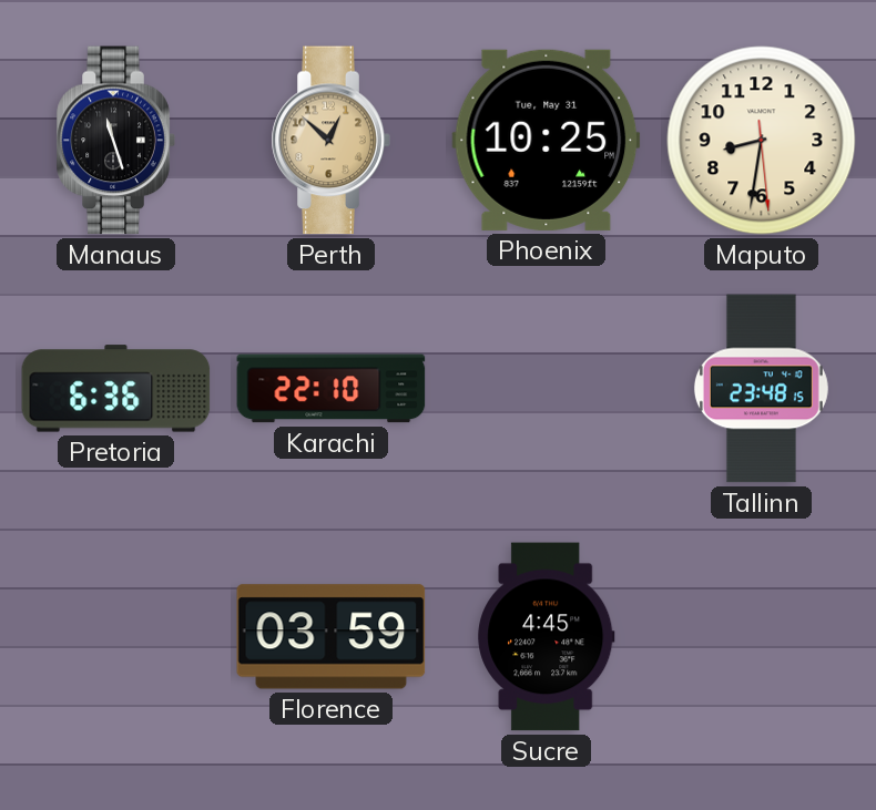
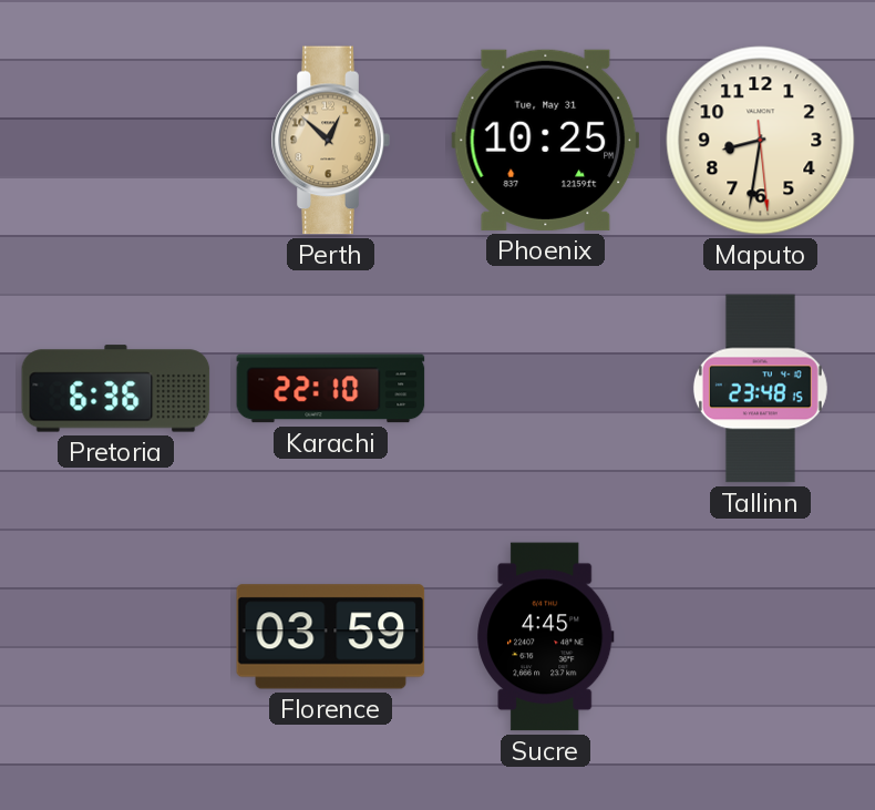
Manaus: 11:27 -> none
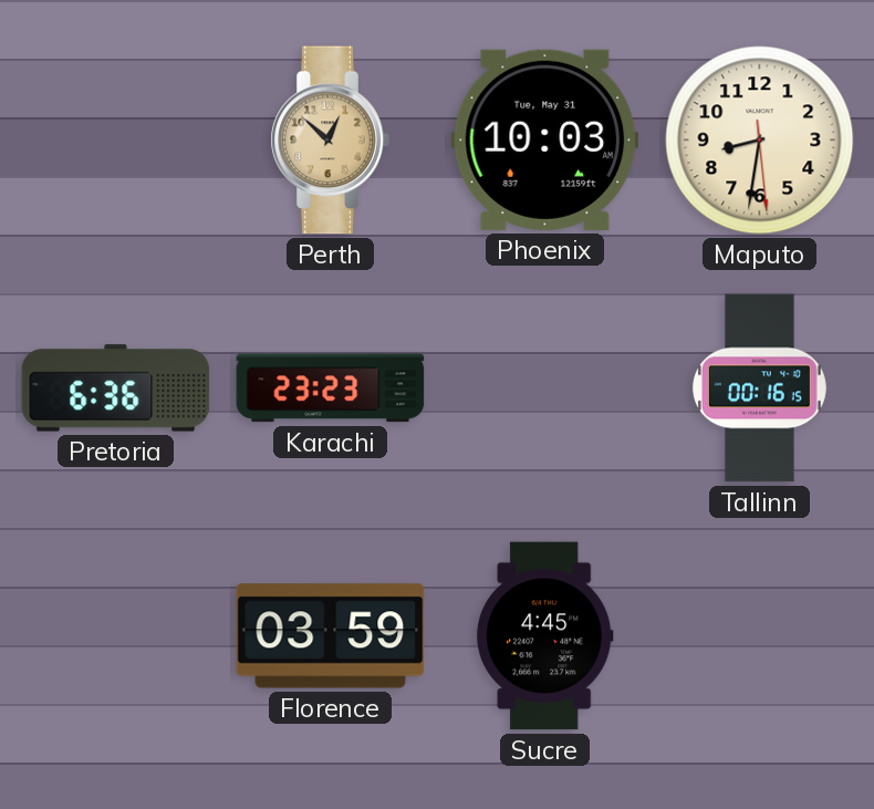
Phoenix: 10:25 -> 10:03
Karachi: 22:10 -> 23:23
Tallinn: 23:48 -> 00:16
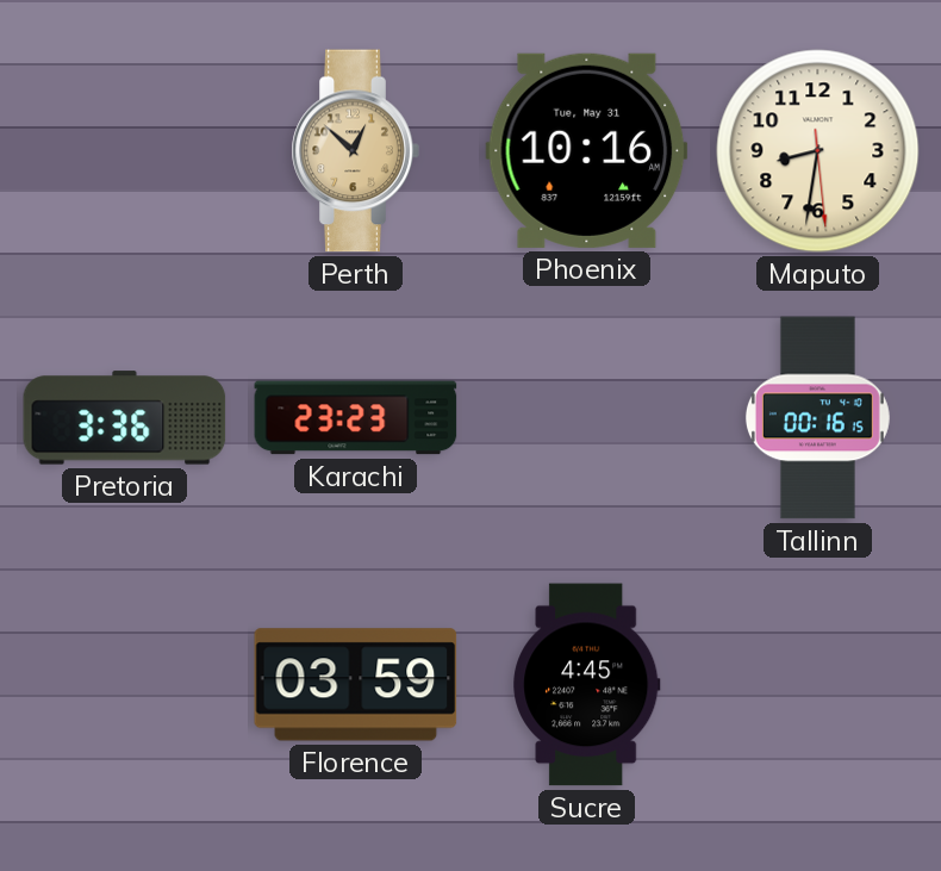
Phoenix: 10:03 -> 10:16
Pretoria: 6:36 -> 3:36
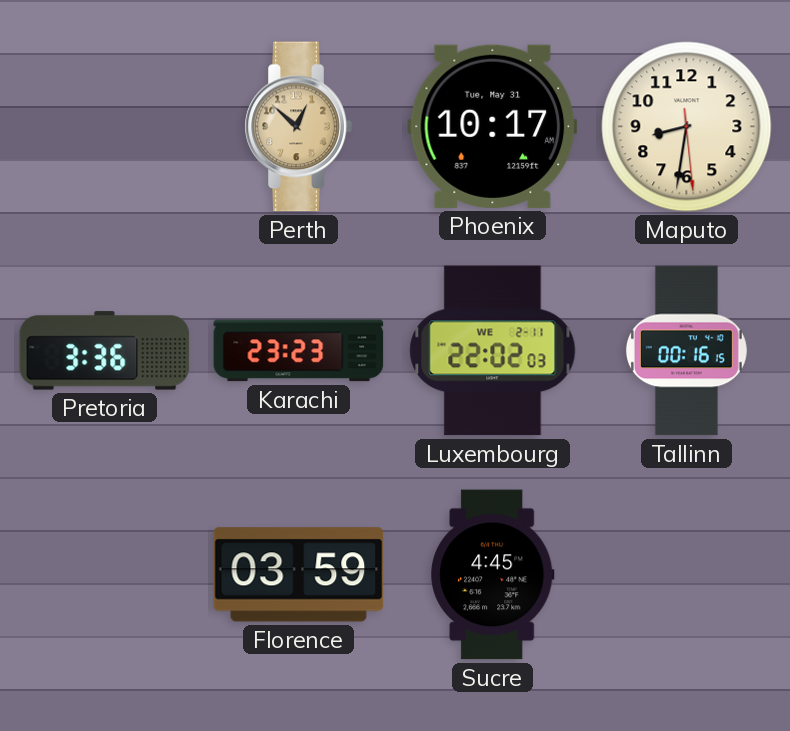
Phoenix: 10:16 -> 10:17
Luxembourg: none -> 22:02
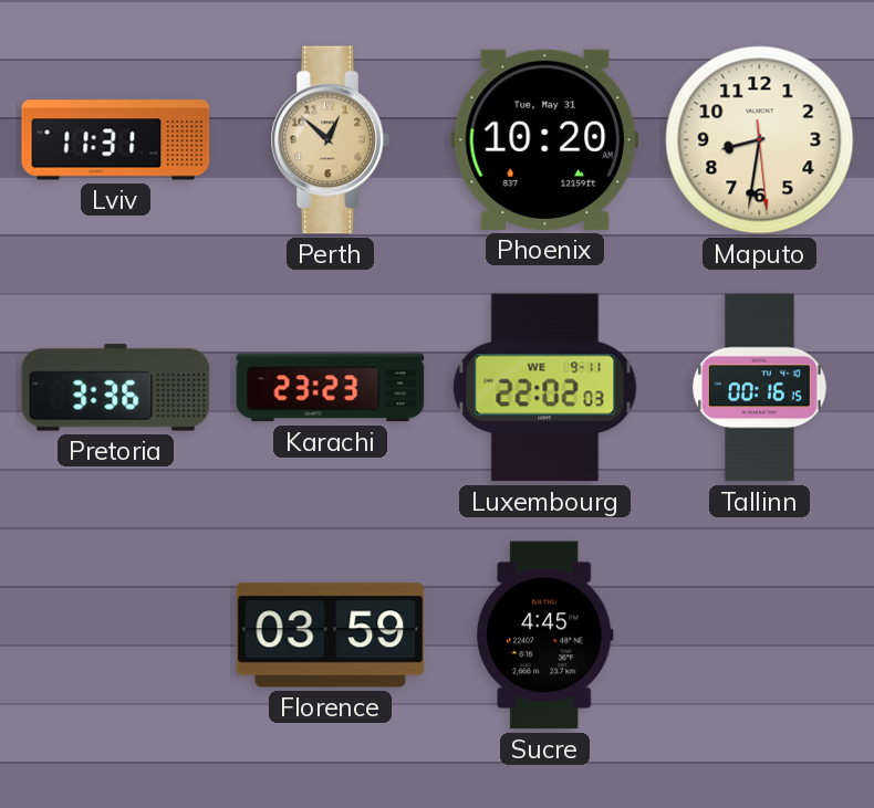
Lviv: none -> 11:31
Phoenix: 10:17 -> 10:20
Luxembourg date: WE 2-11 -> WE 9-11
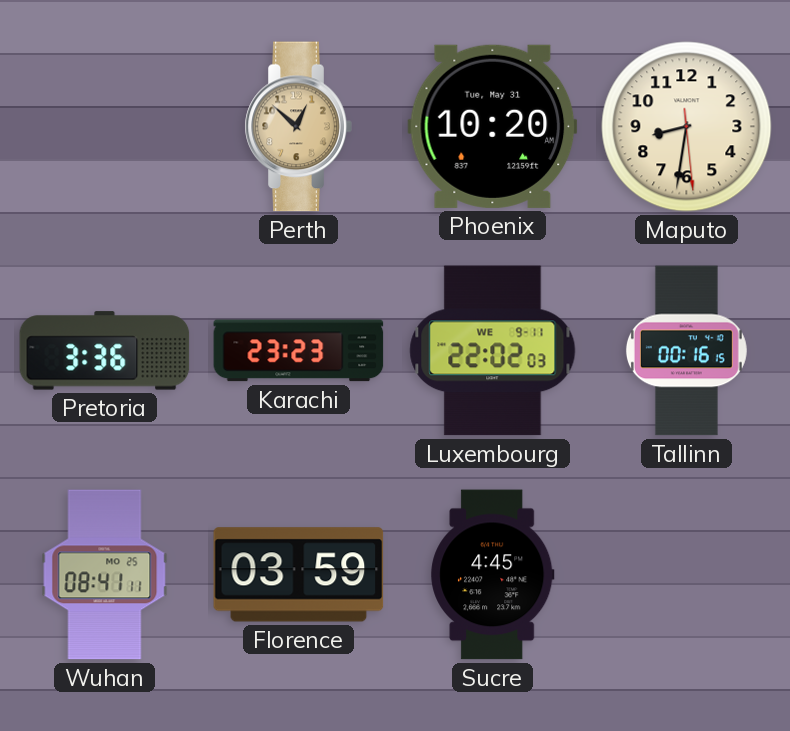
Lviv: 11:31 -> none
Wuhan: none -> 08:41
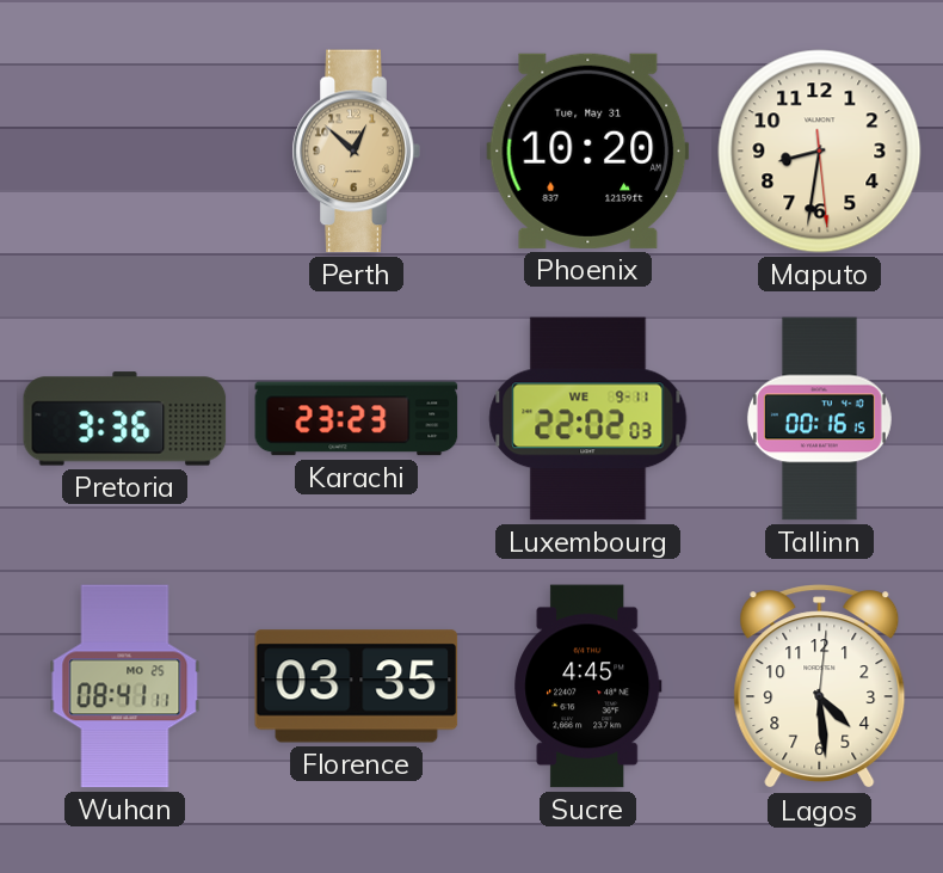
Florence: 03:59 -> 03:35
Lagos: none -> 4:29
